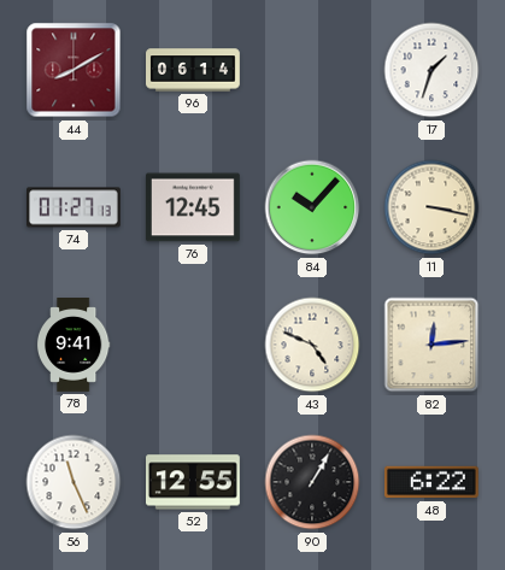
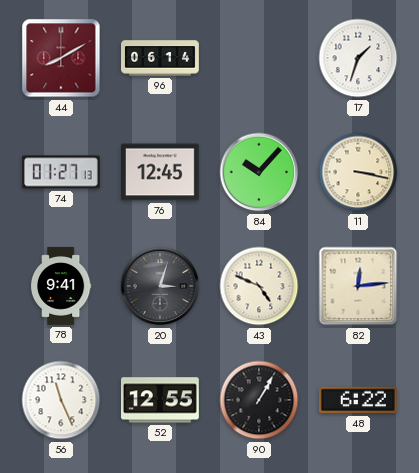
20: none -> 3:03
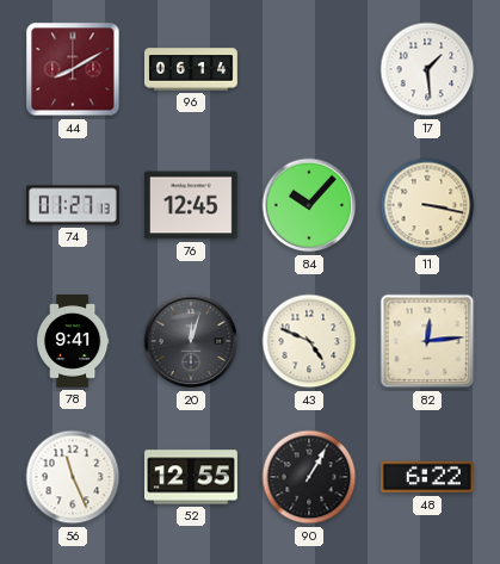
17: 1:33 -> 1:29
20: 3:03 -> 12:03
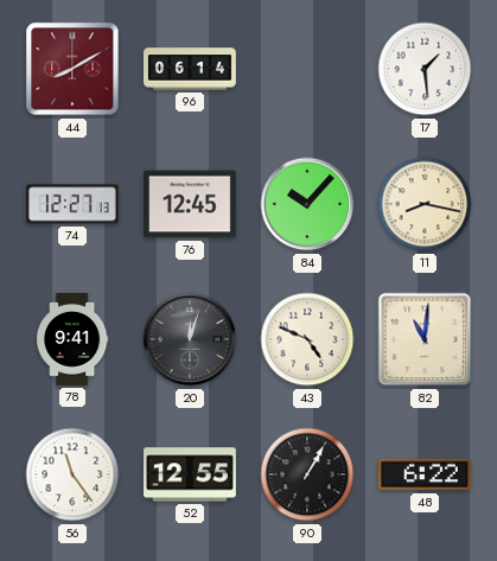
74: 01:27 -> 12:27
11: 3:17 -> 8:17
82: 12:14 -> 11:01
56: 11:26 -> 11:24
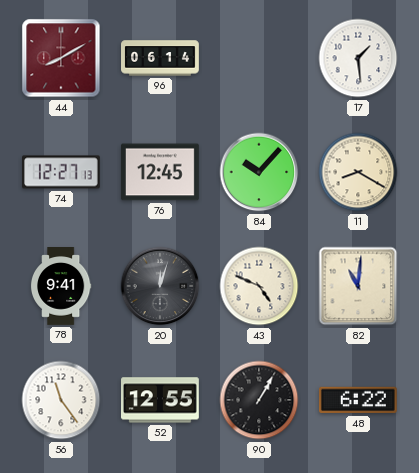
11: 8:17 -> 8:20
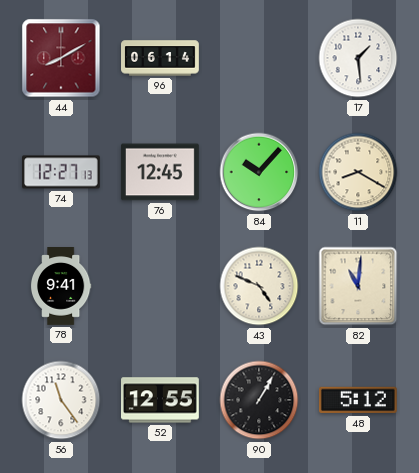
20: 12:03 -> none
48: 6:22 -> 5:12
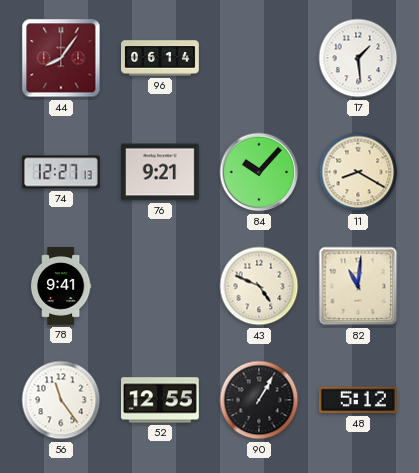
44: 8:10 -> 8:06
76: 12:45 -> 9:21
